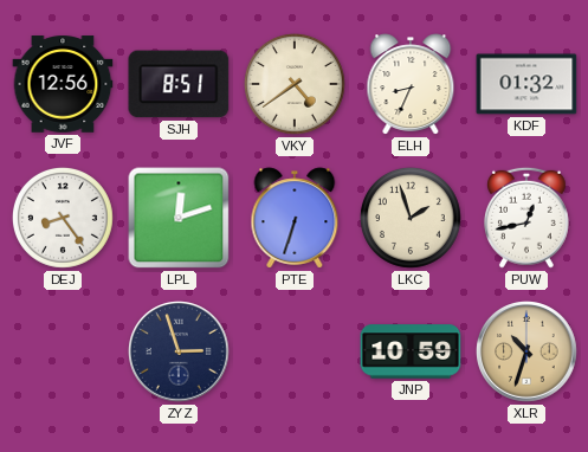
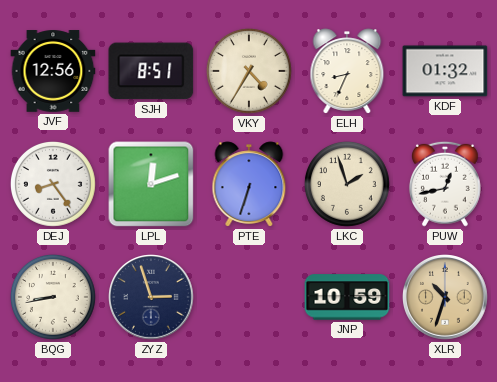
VKY: 4:39 -> 4:35
BQG: none -> 8:43
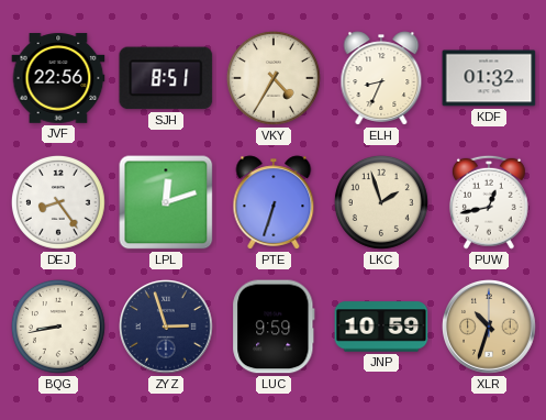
JVF: 12:56 -> 22:56
LUC: none -> 9:59
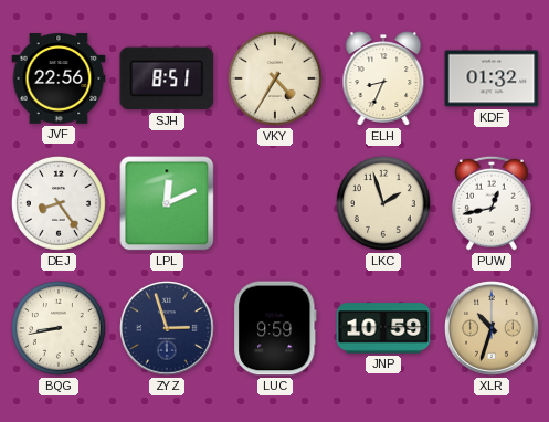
LPL: 12:12 -> 12:11
PTE: 6:33 -> none
